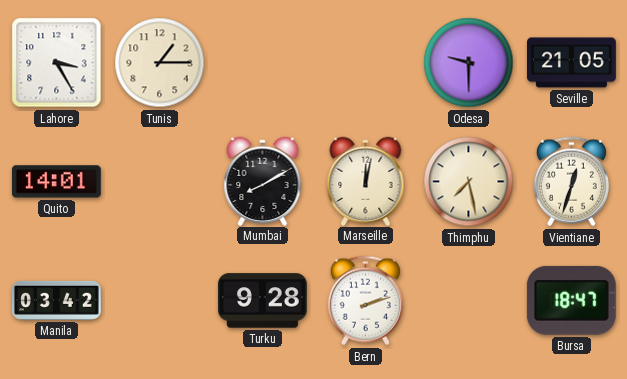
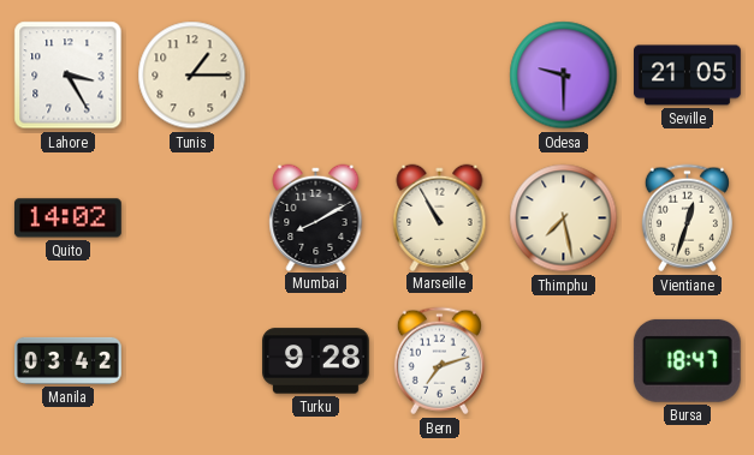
Quito: 14:01 -> 14:02
Marseille: 12:02 -> 10:55
Bern: 2:12 -> 7:12
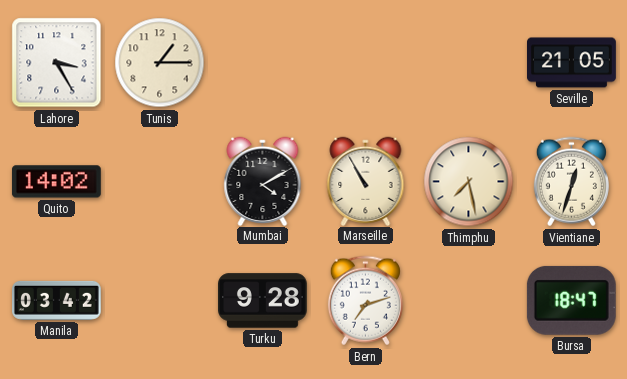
Odesa: 9:30 -> none
Mumbai: 8:10 -> 4:10
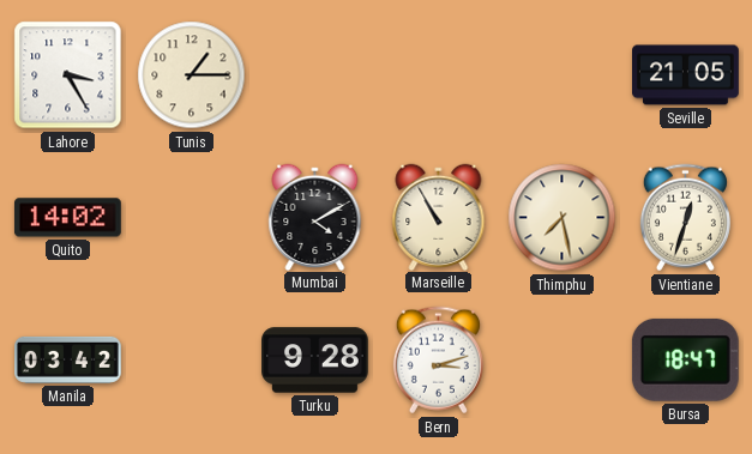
Bern: 7:12 -> 3:12
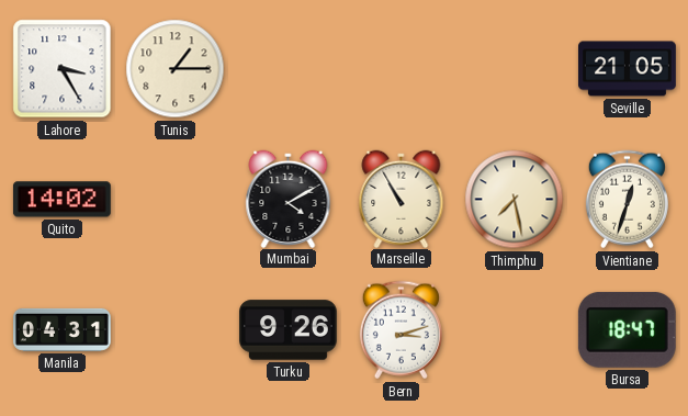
Manila: 03:42 -> 04:31
Turku: 9:28 -> 9:26
